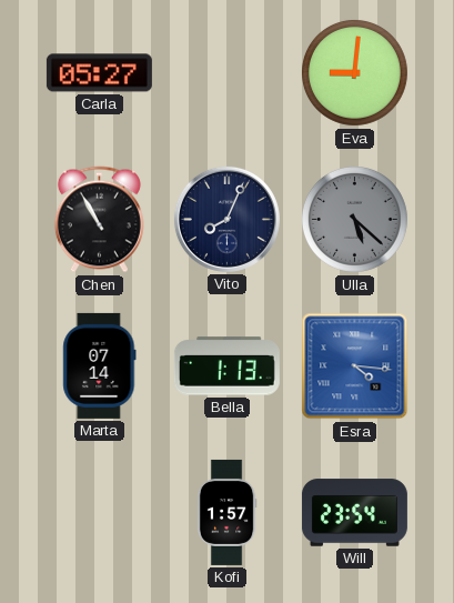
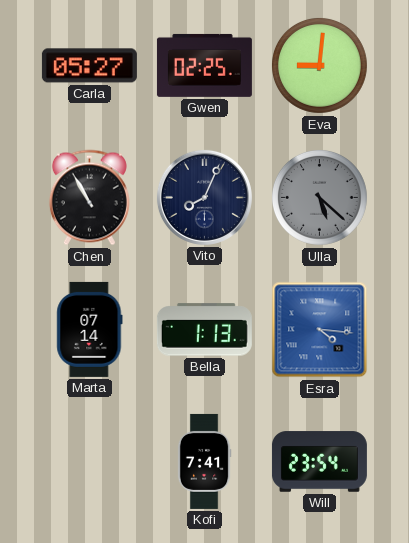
Gwen: none -> 02:25
Kofi: 1:57 -> 7:41
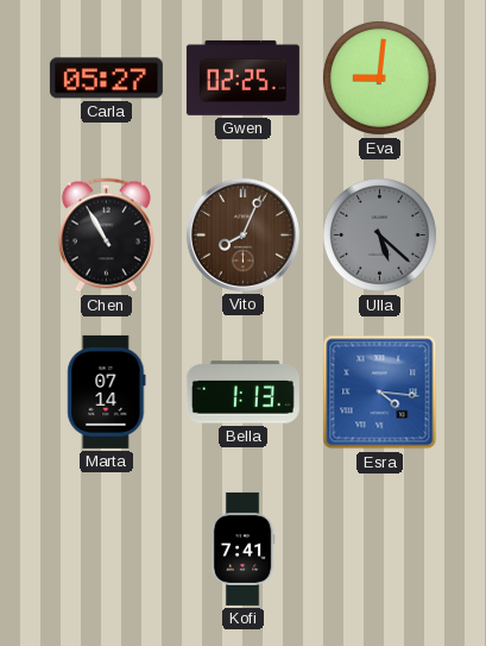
Vito dial: navy -> brown
Will: 23:54 -> none
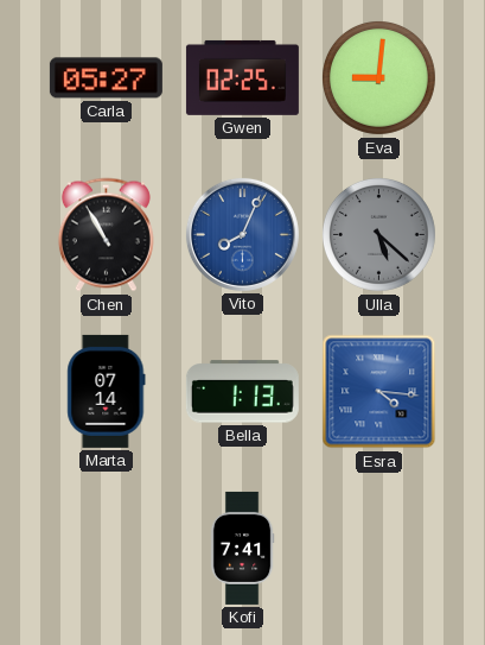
Vito dial: brown -> blue
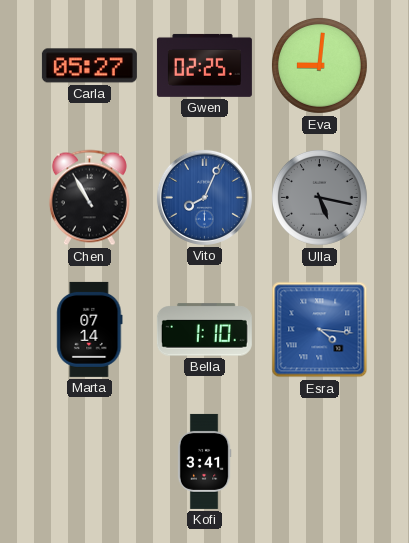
Ulla: 5:22 -> 5:17
Bella: 1:13 -> 1:10
Kofi: 7:41 -> 3:41
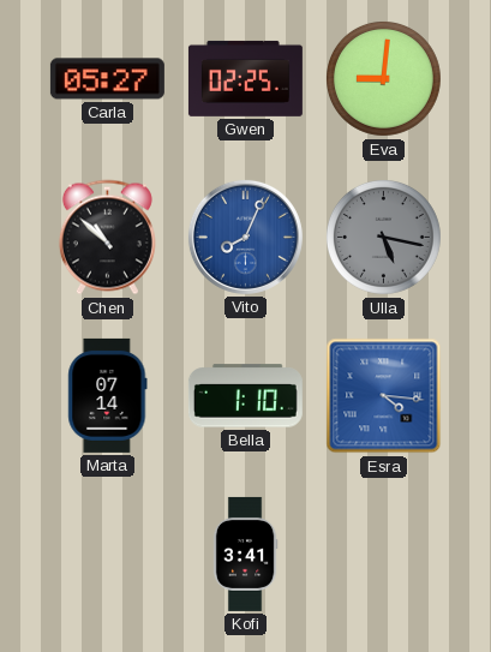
Chen: 10:55 -> 10:52
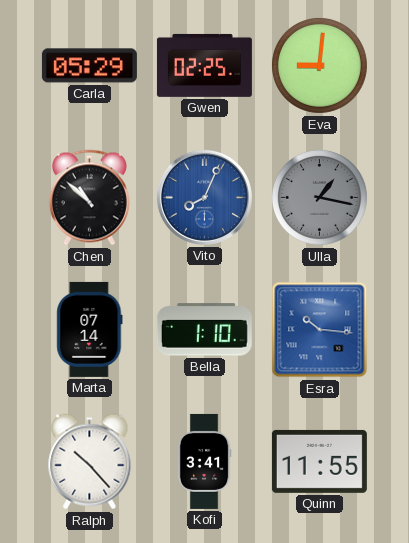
Carla: 05:27 -> 05:29
Ulla: 5:17 -> 1:17
Esra: 4:16 -> 10:16
Ralph: none -> 10:23
Quinn: none -> 11:55
